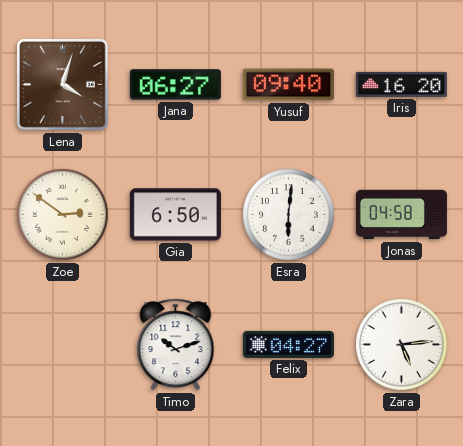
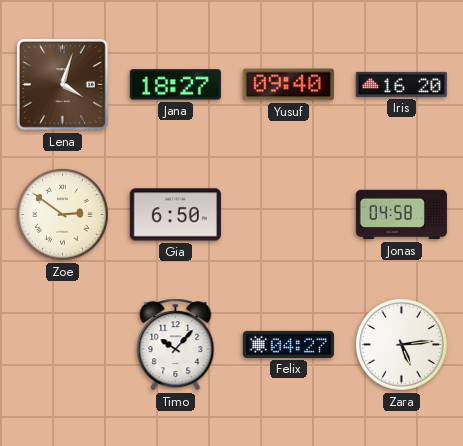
Jana: 06:27 -> 18:27
Esra: 6:01 -> none
Timo: 10:12 -> 10:07
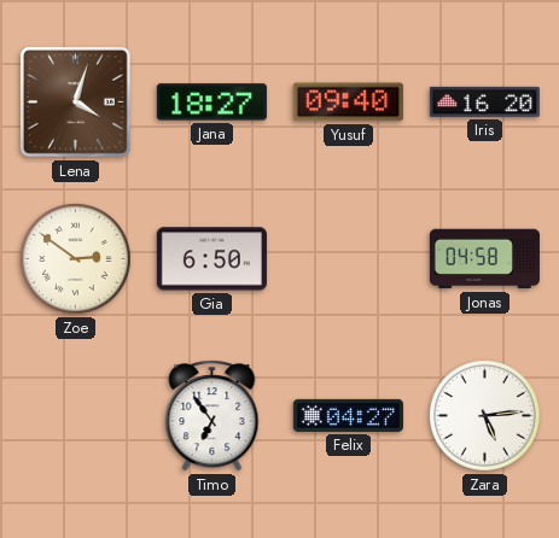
Timo: 10:07 -> 6:54
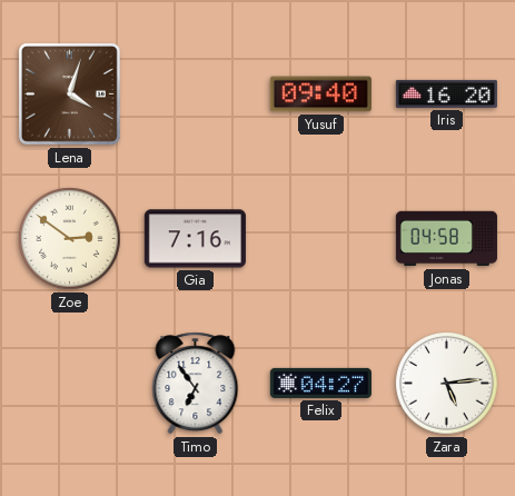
Jana: 18:27 -> none
Gia: 6:50 -> 7:16
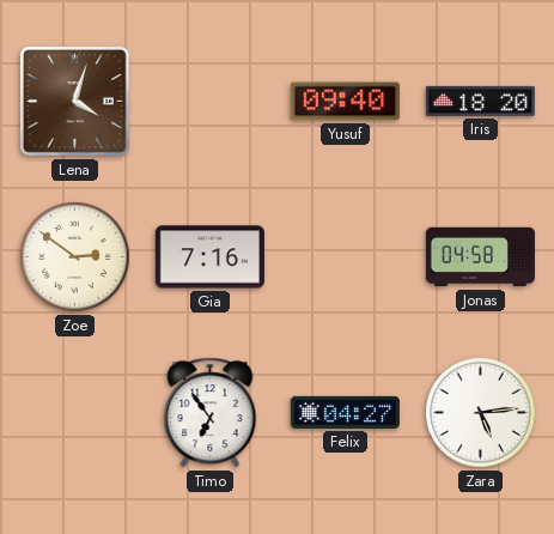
Iris: 16:20 -> 18:20
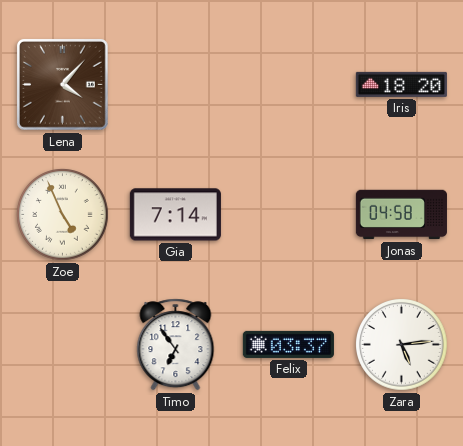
Lena: 4:03 -> 4:07
Yusuf: 09:40 -> none
Zoe: 2:51 -> 4:56
Gia: 7:16 -> 7:14
Felix: 04:27 -> 03:37
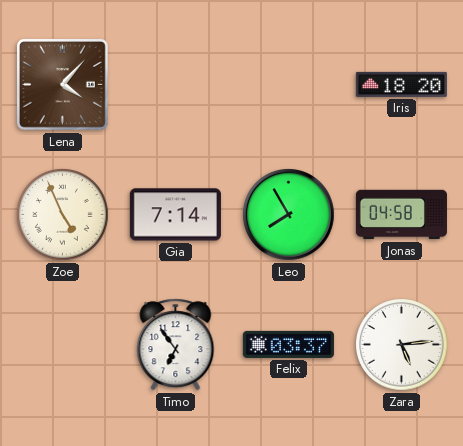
Leo: none -> 7:55
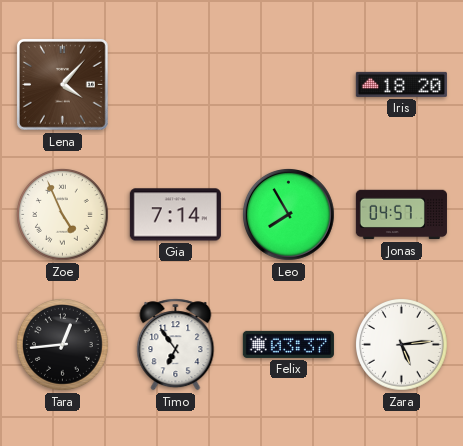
Jonas: 04:58 -> 04:57
Tara: none -> 12:44
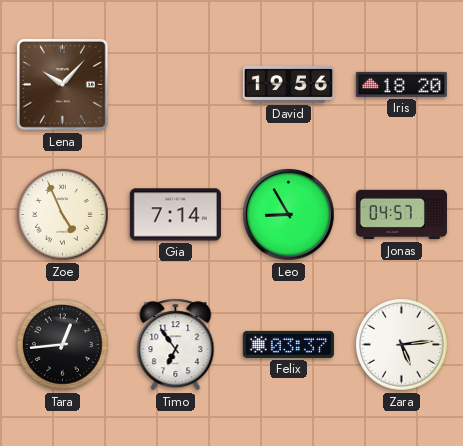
Lena: 4:07 -> 10:07
David: none -> 19:56
Leo: 7:55 -> 8:55
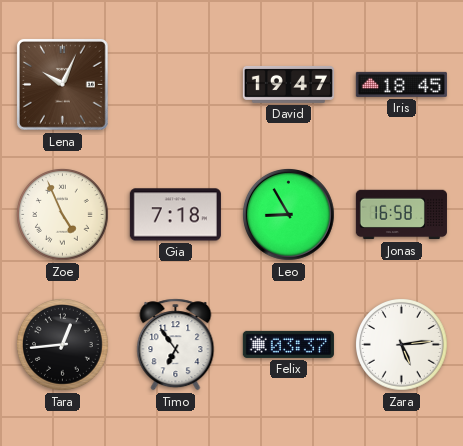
Lena: 10:07 -> 10:04
David: 19:56 -> 19:47
Iris: 18:20 -> 18:45
Gia: 7:14 -> 7:18
Jonas: 04:57 -> 16:58
